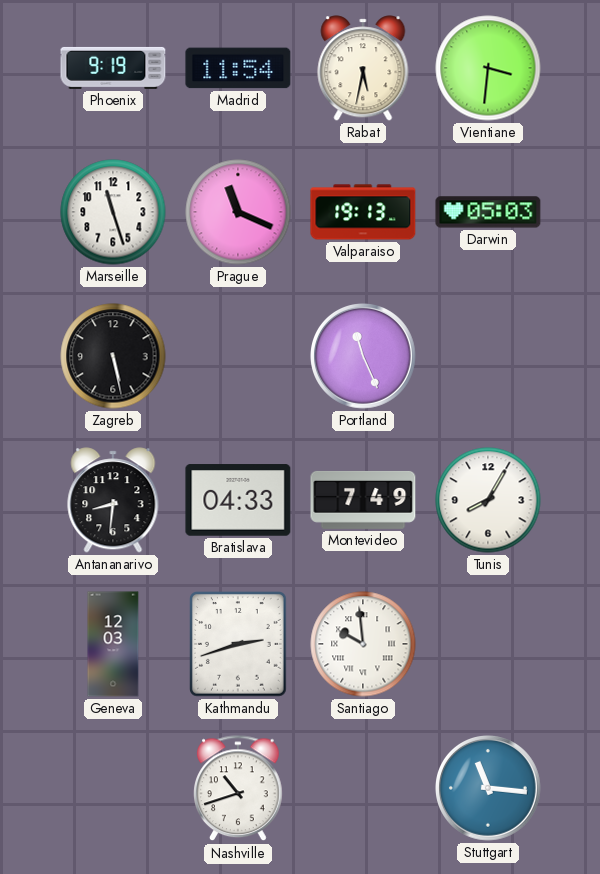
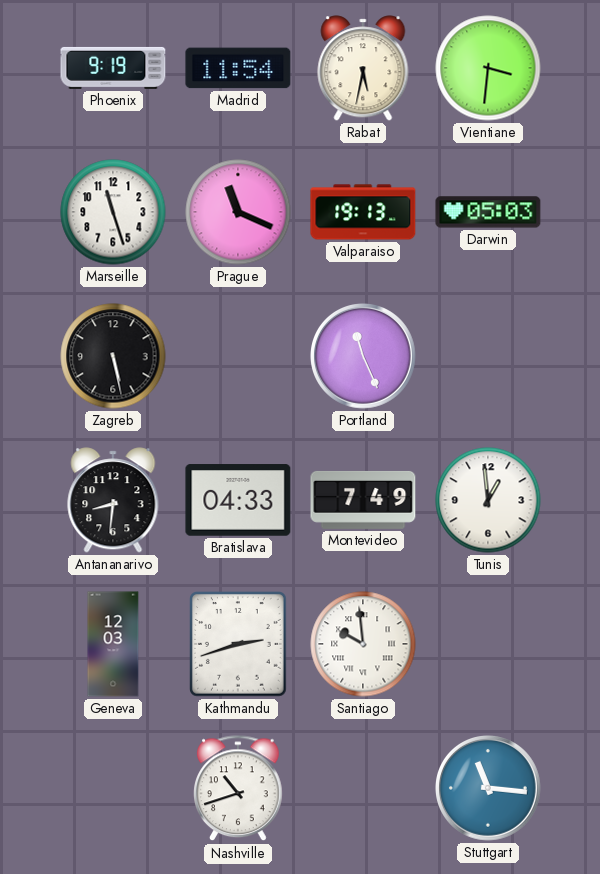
Tunis: 8:05 -> 12:59
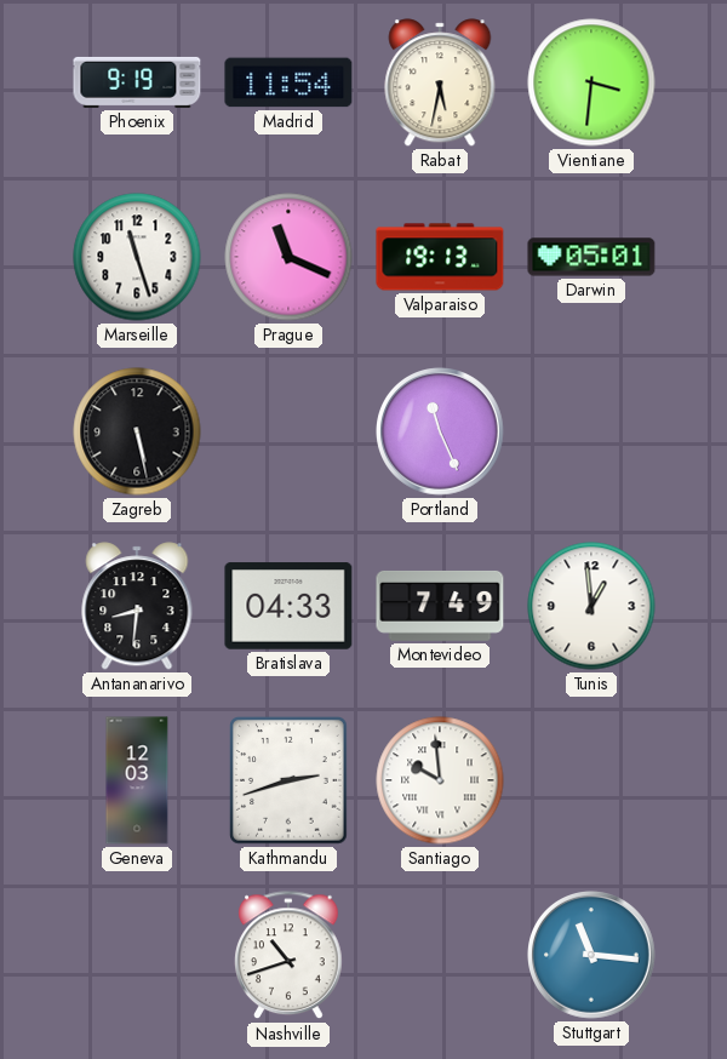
Darwin: 05:03 -> 05:01
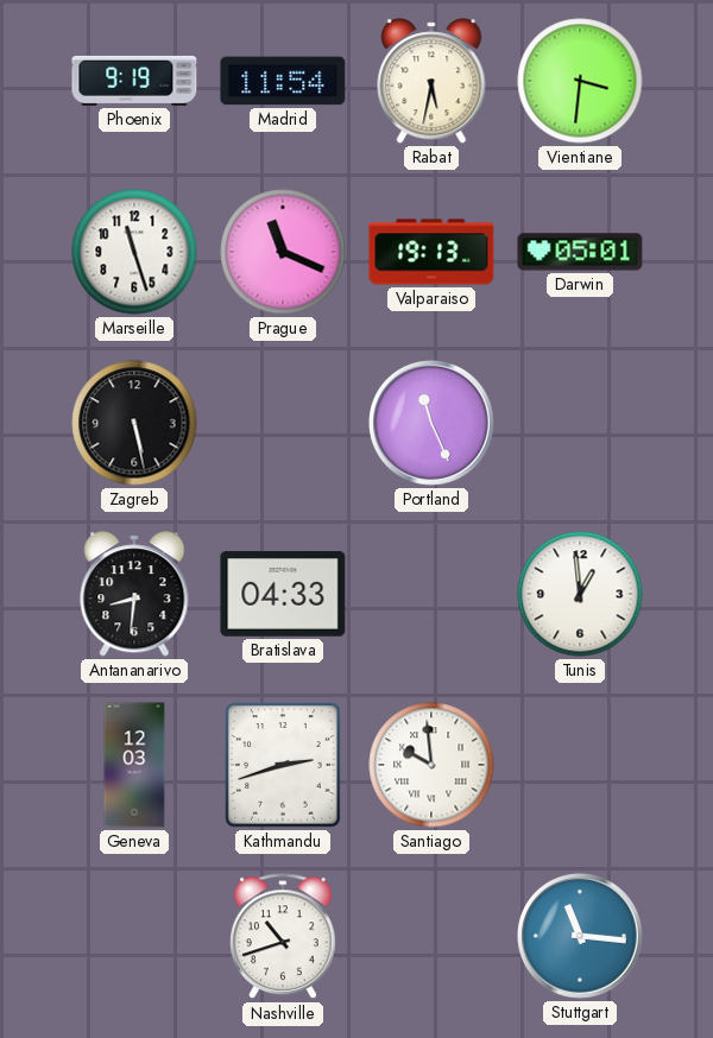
Montevideo: 7:49 -> none
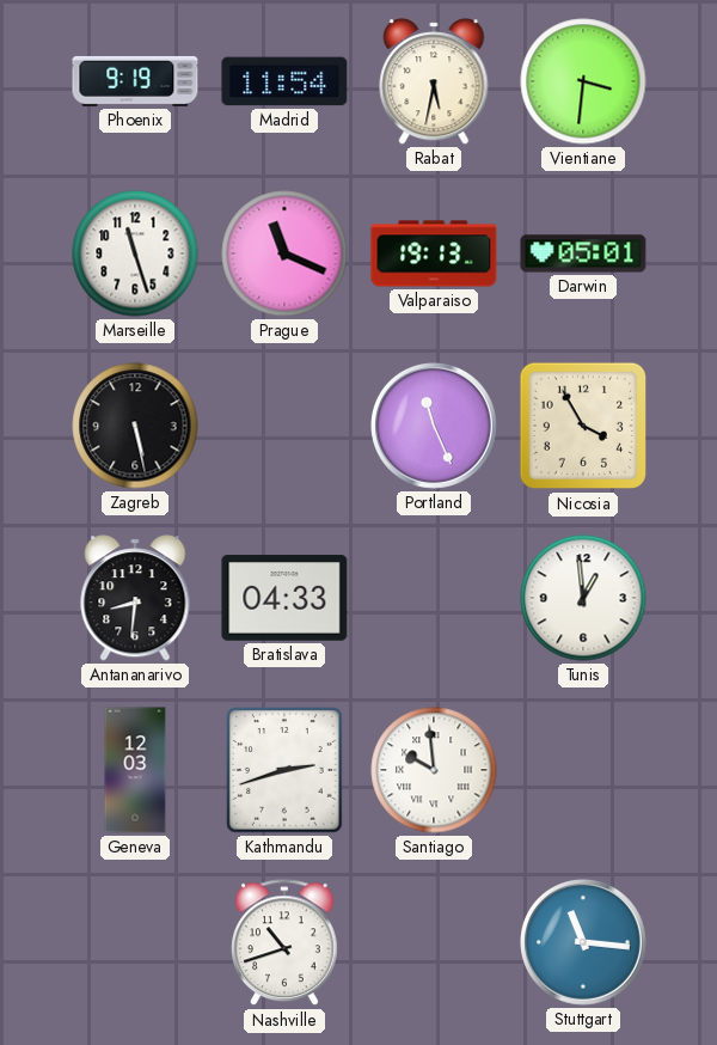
Nicosia: none -> 3:55
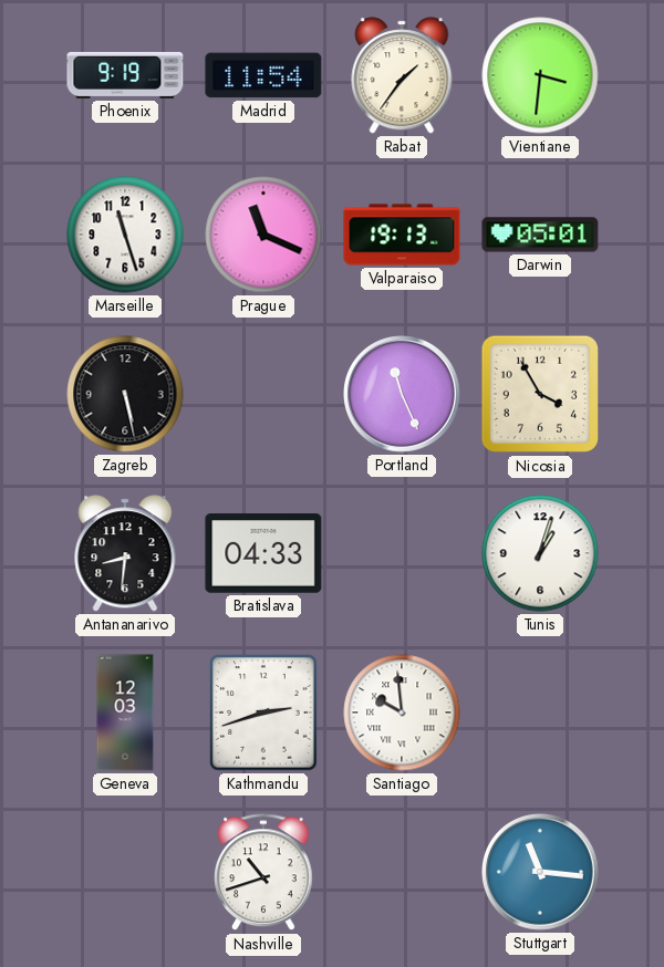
Rabat: 5:32 -> 1:36
Tunis: 12:59 -> 1:03
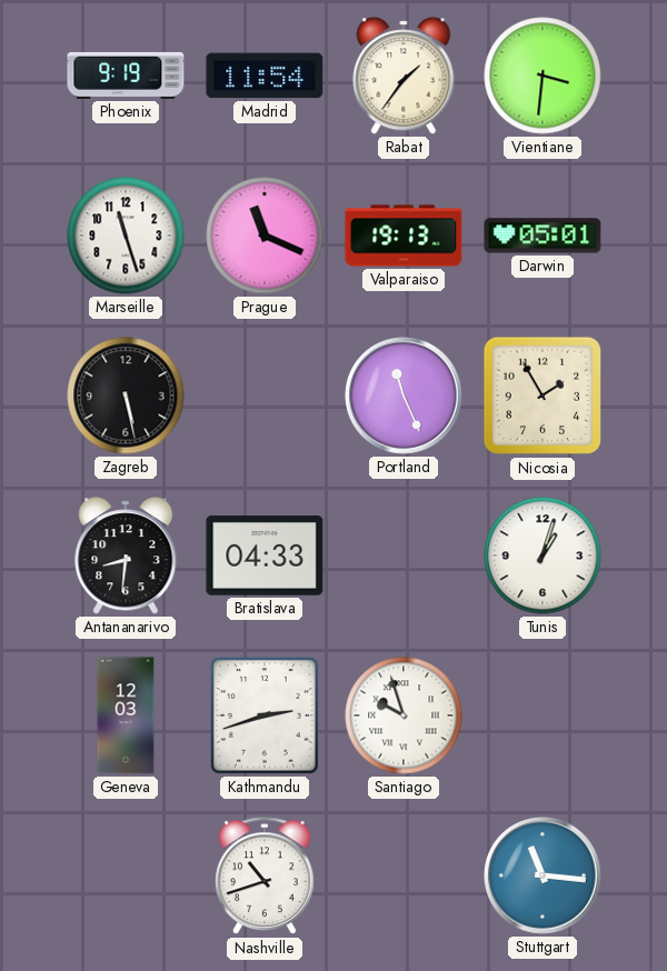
Nicosia: 3:55 -> 1:55
Santiago: 9:59 -> 9:57
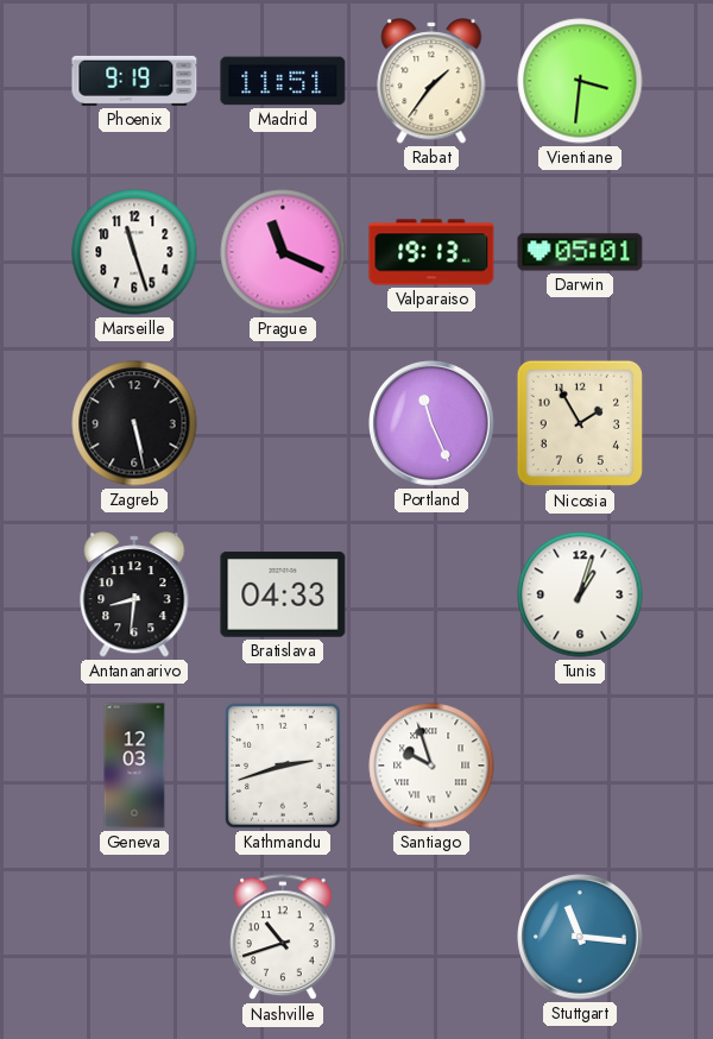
Madrid: 11:54 -> 11:51
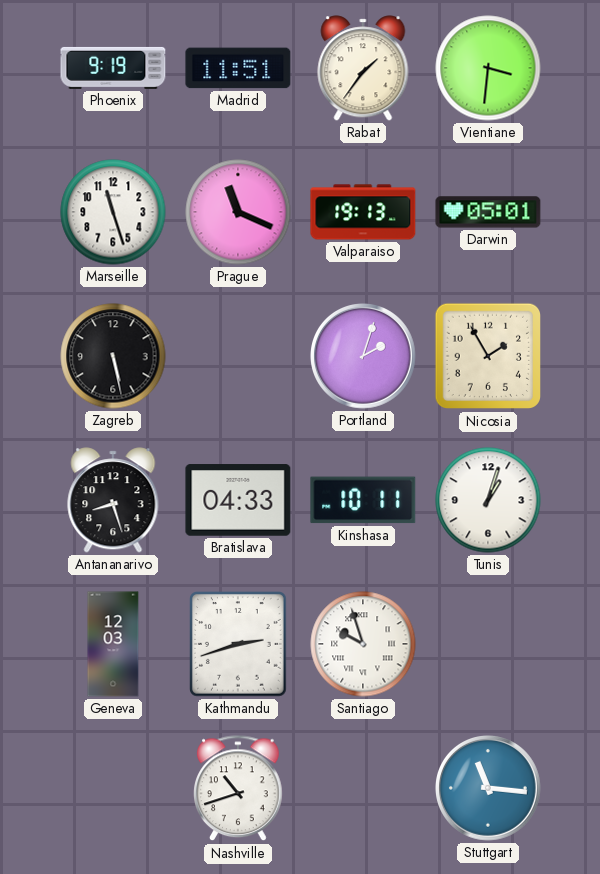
Portland: 11:26 -> 2:03
Antananarivo: 8:31 -> 8:27
Kinshasa: none -> 10:11
